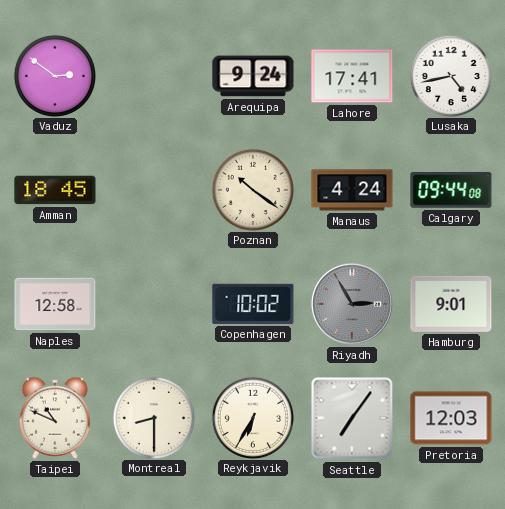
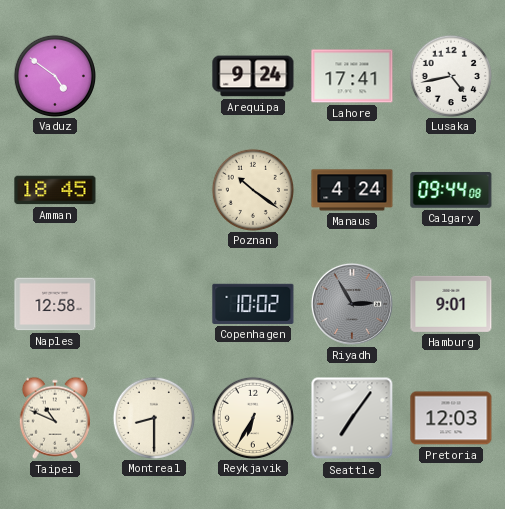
Vaduz: 2:51 -> 4:51
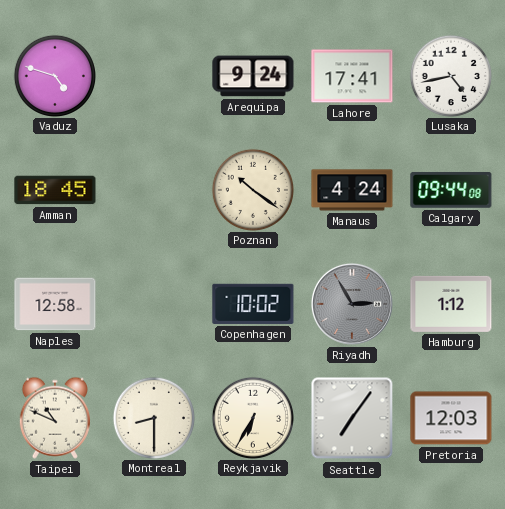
Vaduz: 4:51 -> 4:48
Hamburg: 9:01 -> 1:12
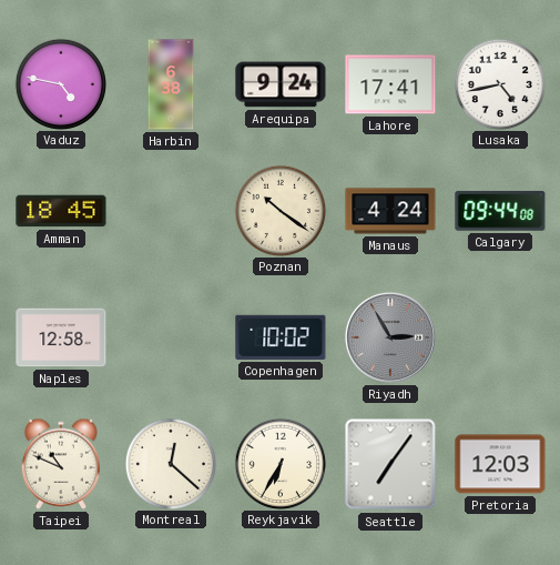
Vaduz: 4:48 -> 4:47
Harbin: none -> 6:38
Hamburg: 1:12 -> none
Montreal: 8:30 -> 12:22
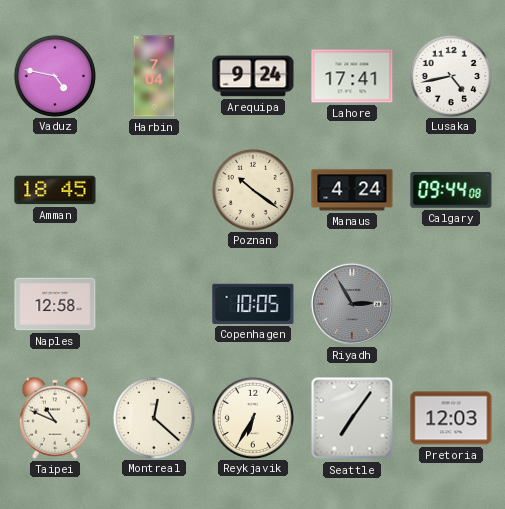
Harbin: 6:38 -> 7:04
Copenhagen: 10:02 -> 10:05
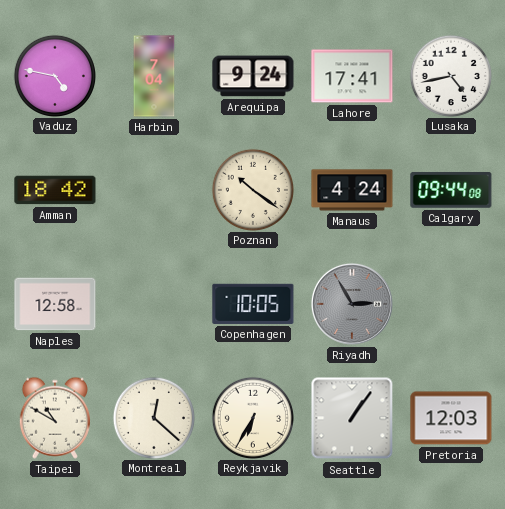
Amman: 18:45 -> 18:42
Taipei: 10:49 -> 10:50
Seattle: 7:06 -> 1:06
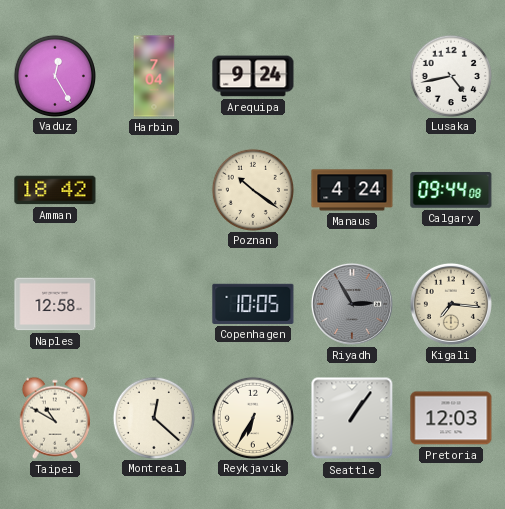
Vaduz: 4:47 -> 12:25
Lahore: 17:41 -> none
Kigali: none -> 7:16
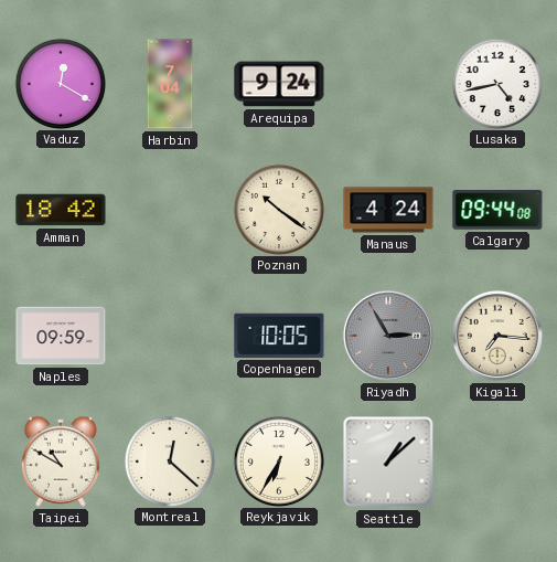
Vaduz: 12:25 -> 12:20
Naples: 12:58 -> 09:59
Seattle: 1:06 -> 1:08
Pretoria: 12:03 -> none
